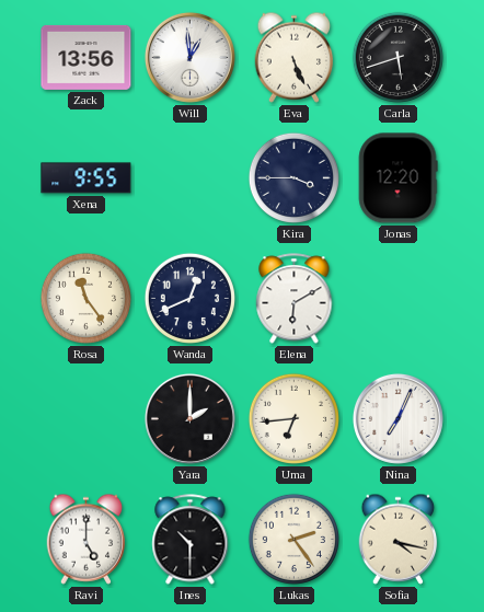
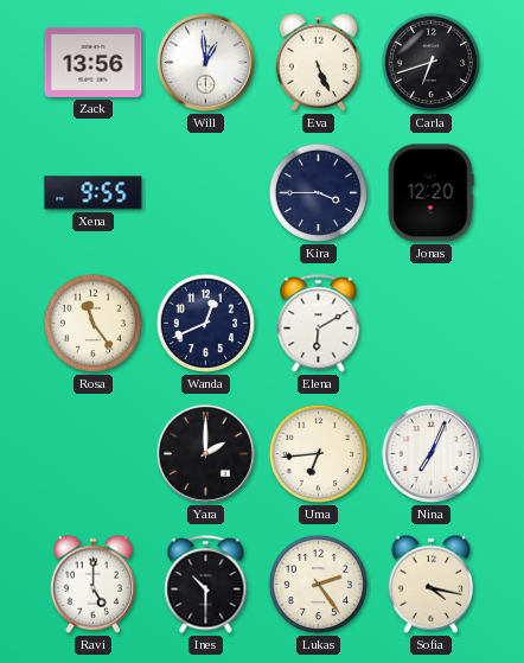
Carla: 5:42 -> 6:42
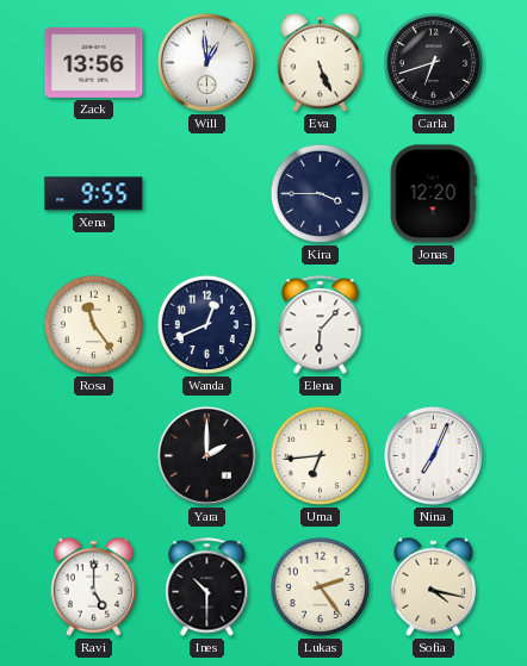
Elena: 6:10 -> 6:07
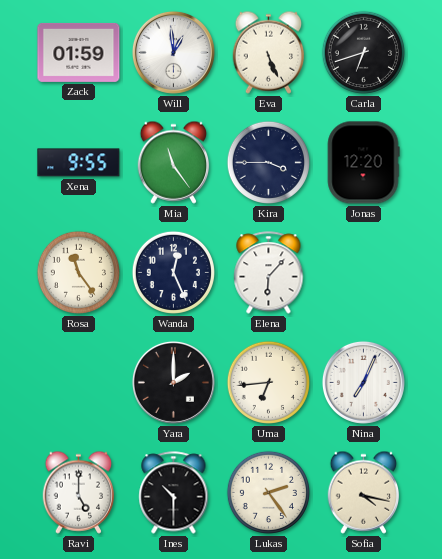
Zack: 13:56 -> 01:59
Mia: none -> 11:24
Wanda: 12:41 -> 12:26
